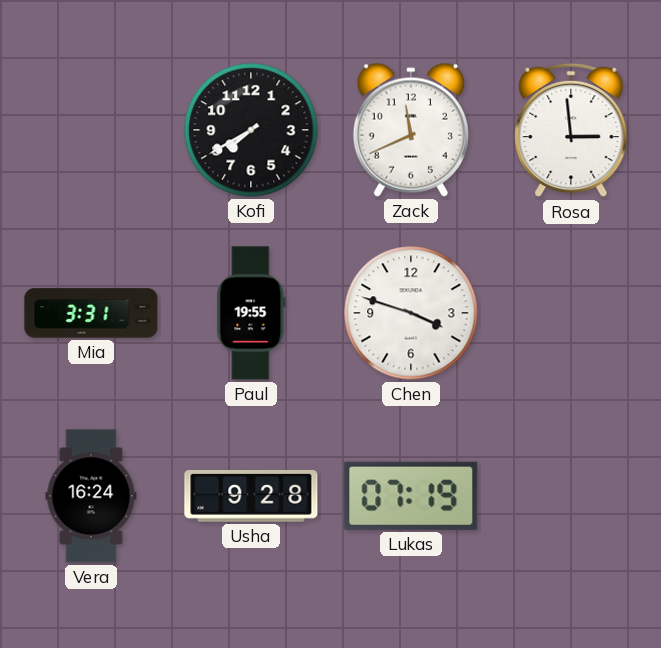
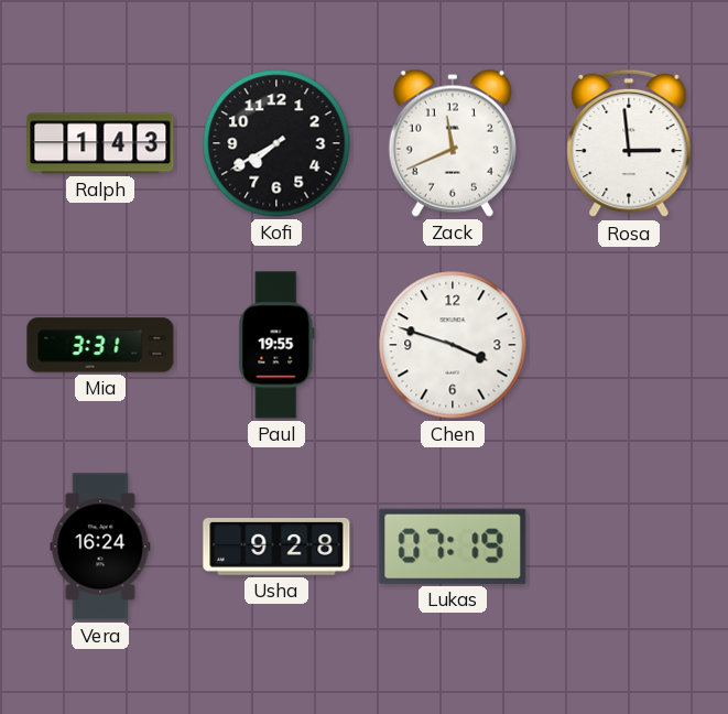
Ralph: none -> 1:43
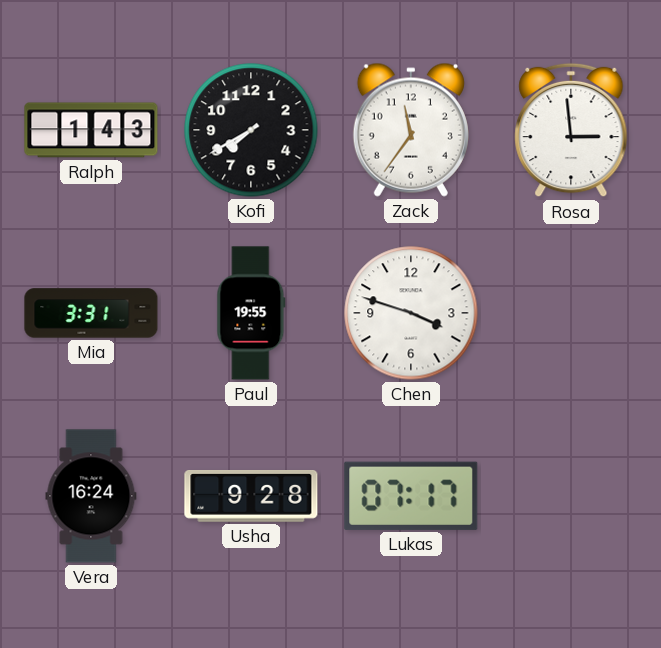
Zack: 11:41 -> 11:36
Lukas: 07:19 -> 07:17
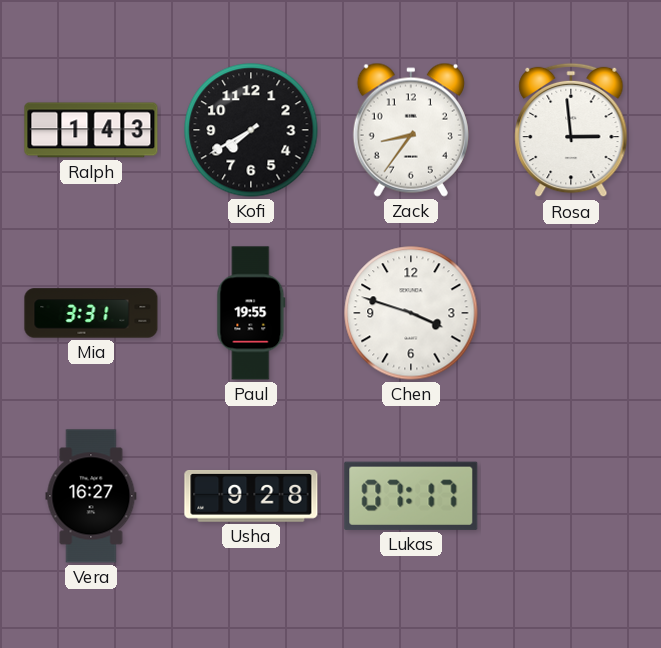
Zack: 11:36 -> 8:36
Vera: 16:24 -> 16:27
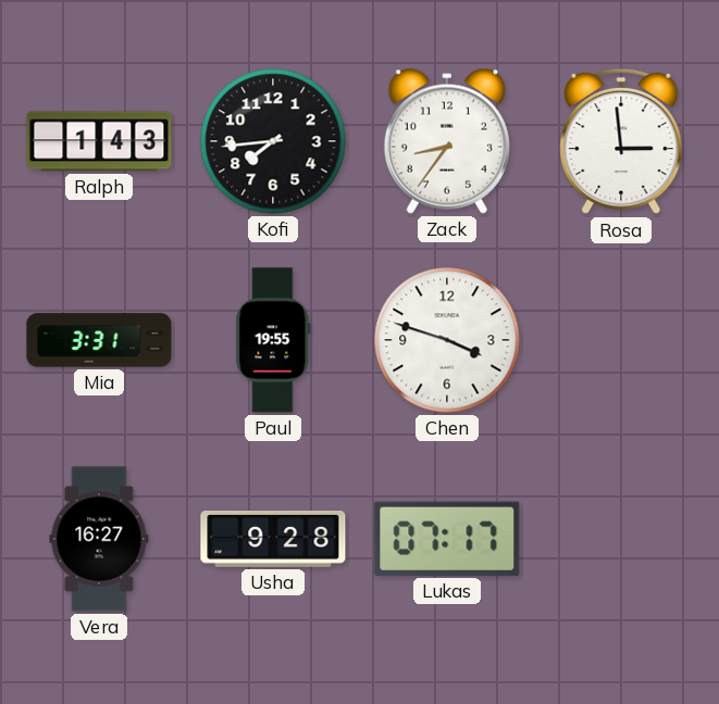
Kofi: 7:40 -> 7:44
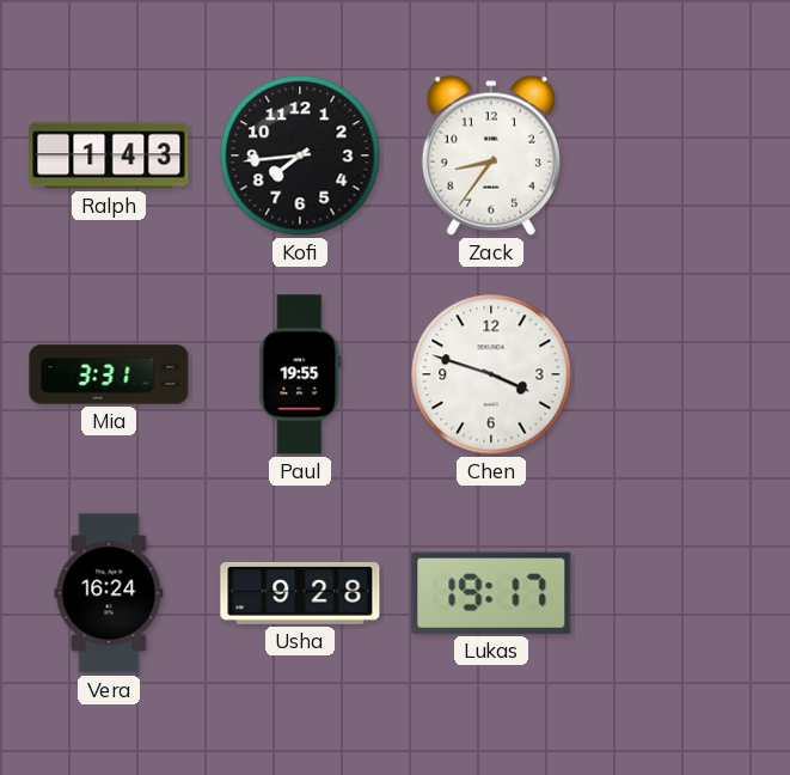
Rosa: 2:59 -> none
Vera: 16:27 -> 16:24
Lukas: 07:17 -> 19:17
